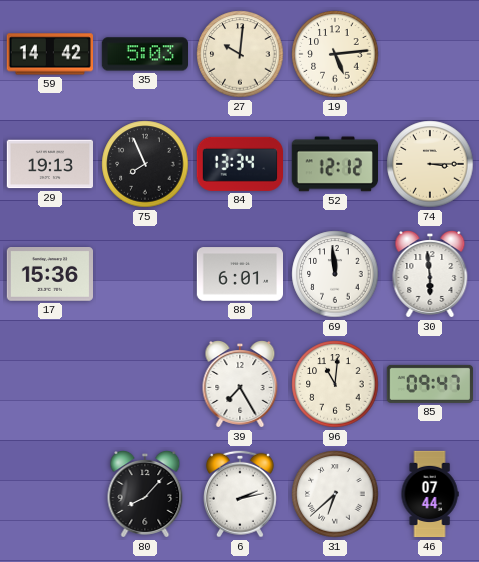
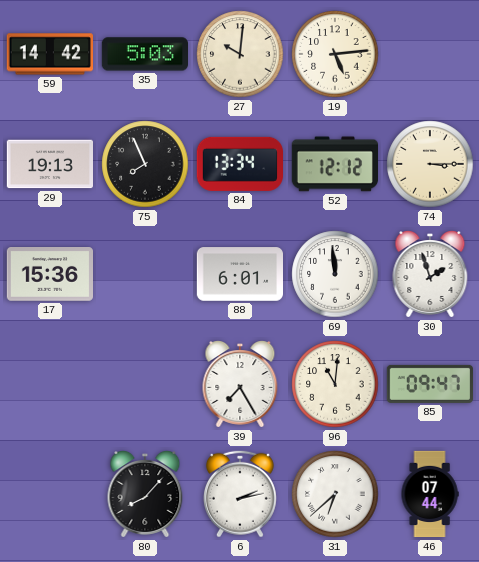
30: 5:59 -> 1:57
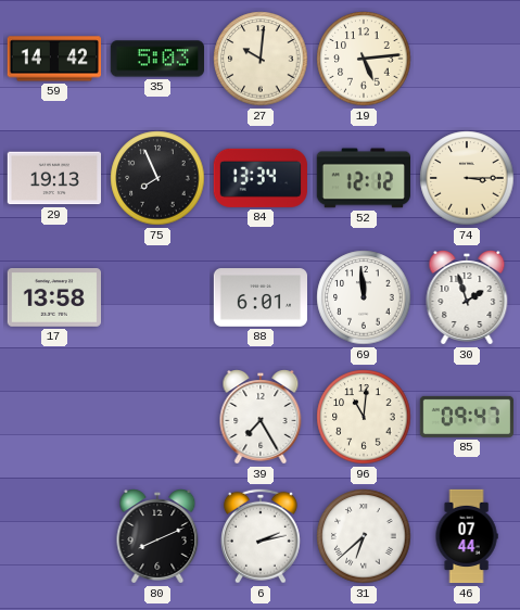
17: 15:36 -> 13:58
80: 8:07 -> 8:11
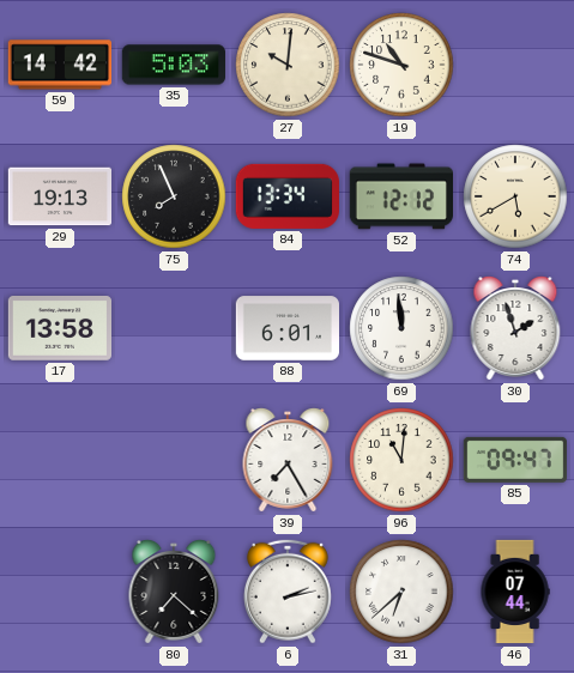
19: 5:14 -> 10:48
74: 3:15 -> 5:40
80: 8:11 -> 7:22
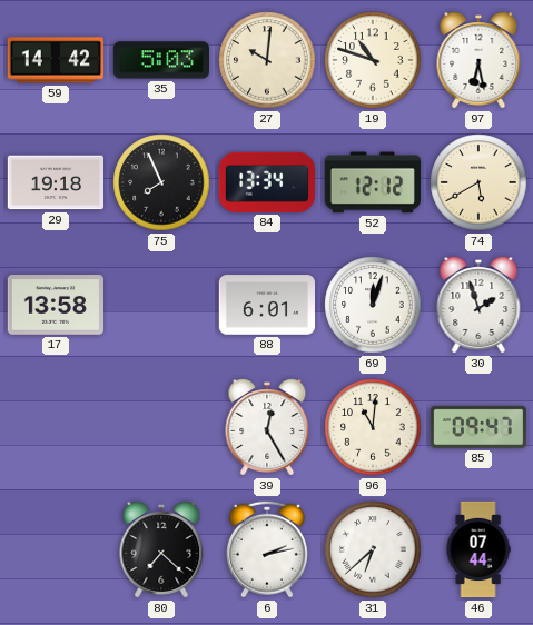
97: none -> 6:28
29: 19:13 -> 19:18
69: 11:59 -> 12:03
39: 7:25 -> 12:25
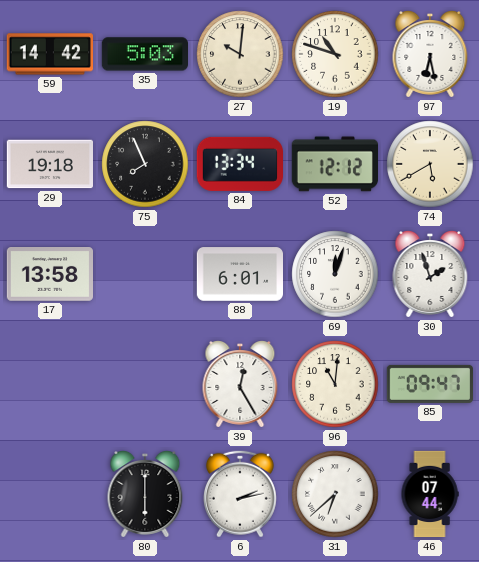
80: 7:22 -> 6:00
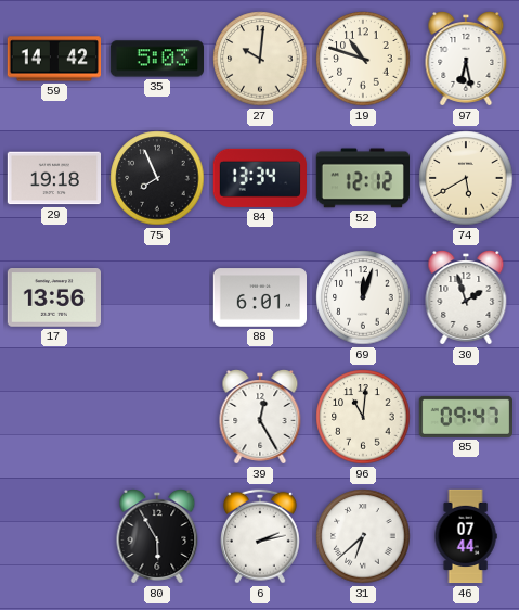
17: 13:58 -> 13:56
80: 6:00 -> 5:55
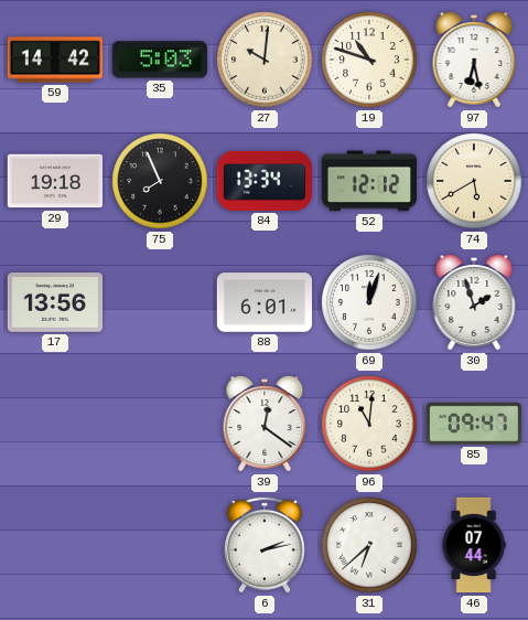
39: 12:25 -> 12:21
80: 5:55 -> none
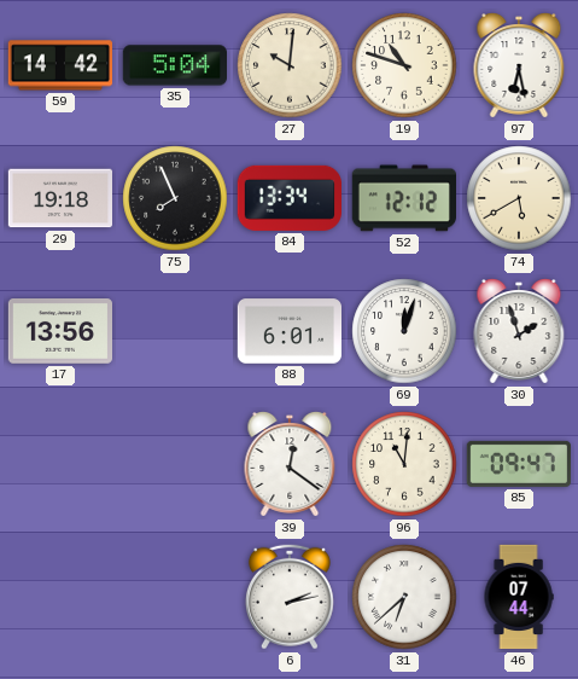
35: 5:03 -> 5:04
